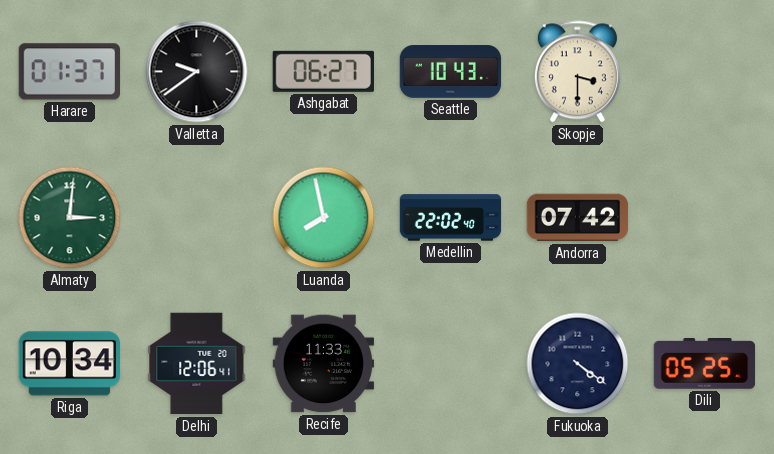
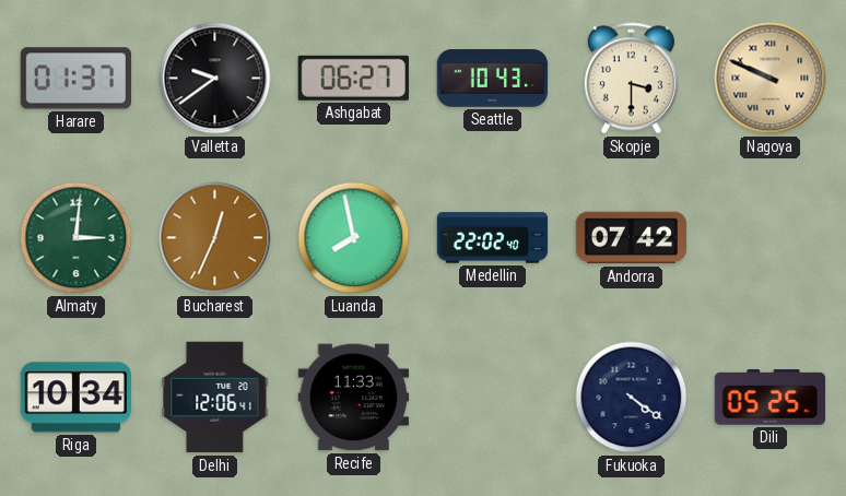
Nagoya: none -> 9:49
Bucharest: none -> 12:34
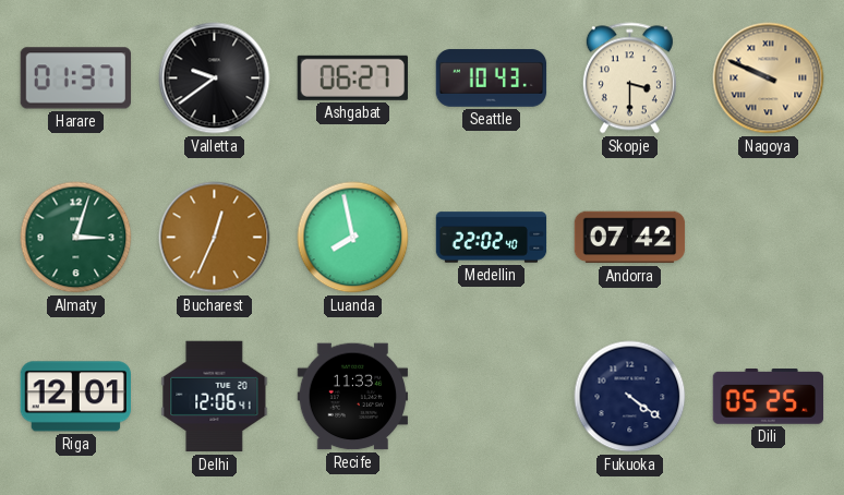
Almaty: 3:01 -> 3:03
Riga: 10:34 -> 12:01
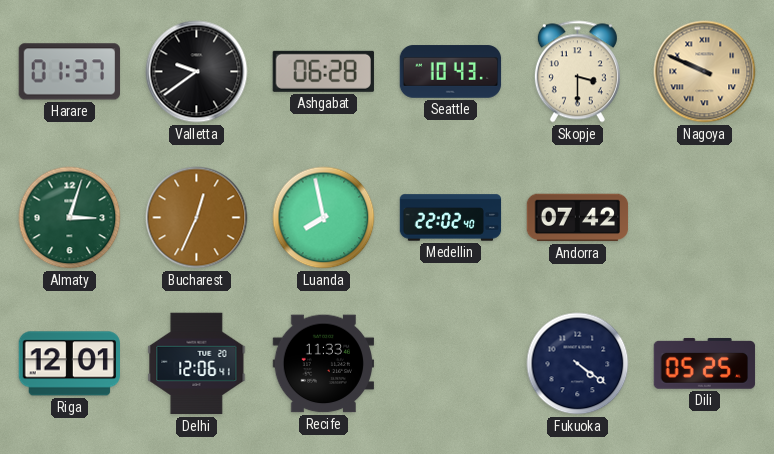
Ashgabat: 06:27 -> 06:28
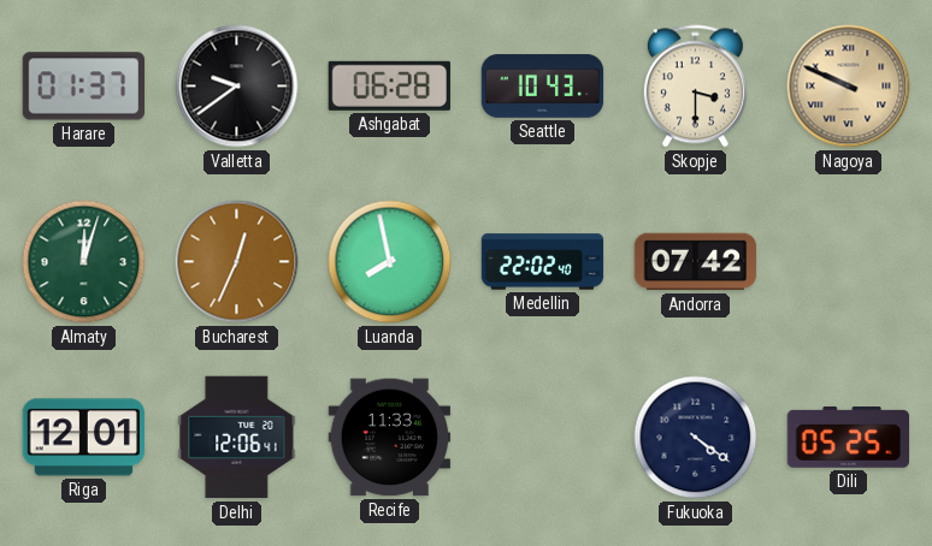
Almaty: 3:03 -> 12:03
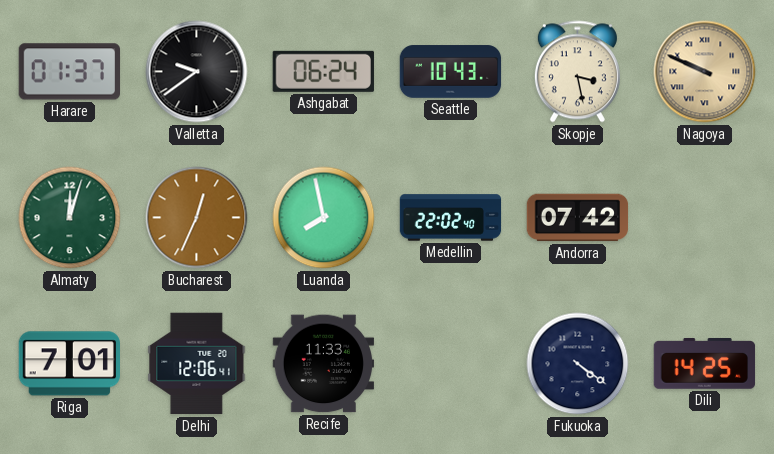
Ashgabat: 06:28 -> 06:24
Skopje: 3:30 -> 3:28
Riga: 12:01 -> 7:01
Dili: 05:25 -> 14:25
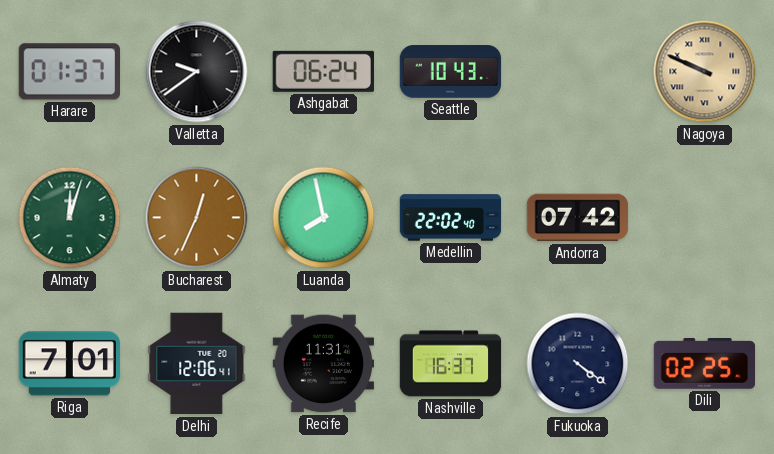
Skopje: 3:28 -> none
Recife: 11:33 -> 11:31
Nashville: none -> 16:37
Dili: 14:25 -> 02:25
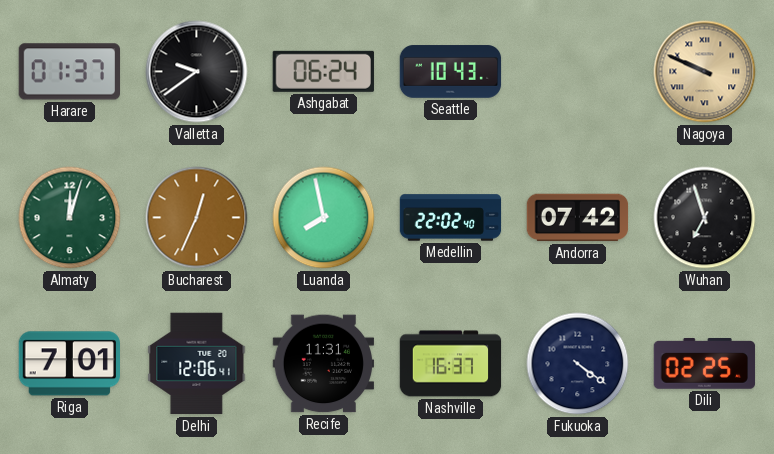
Wuhan: none -> 6:57
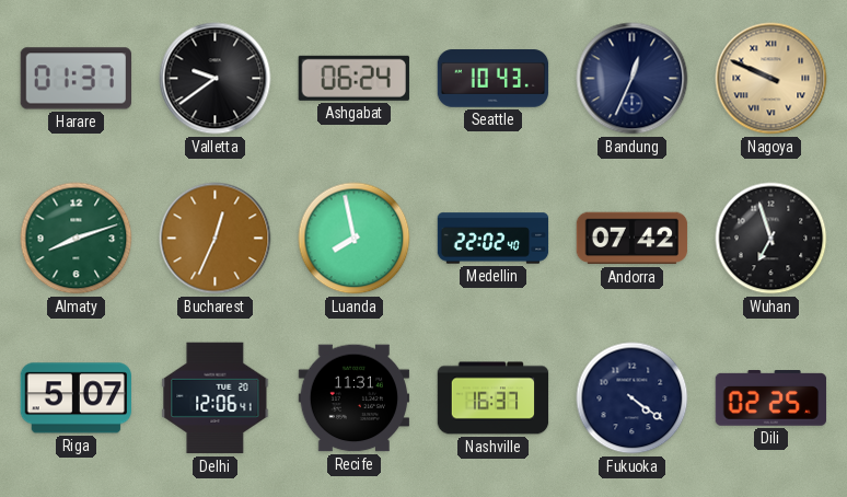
Bandung: none -> 12:34
Almaty: 12:03 -> 8:12
Riga: 7:01 -> 5:07
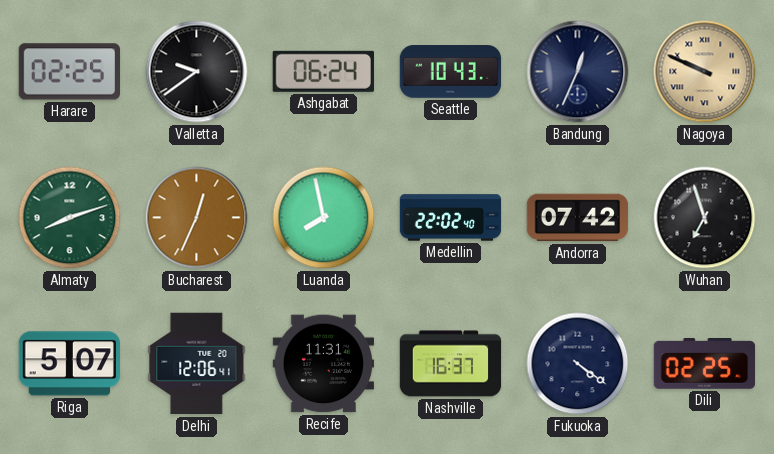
Harare: 01:37 -> 02:25
